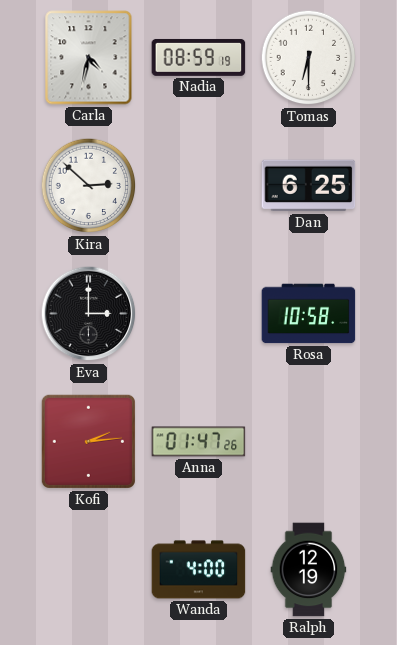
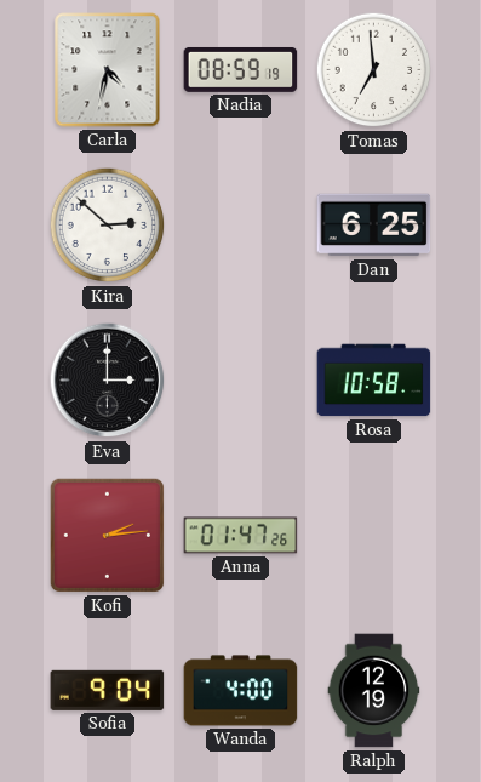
Tomas: 6:30 -> 6:59
Sofia: none -> 9:04
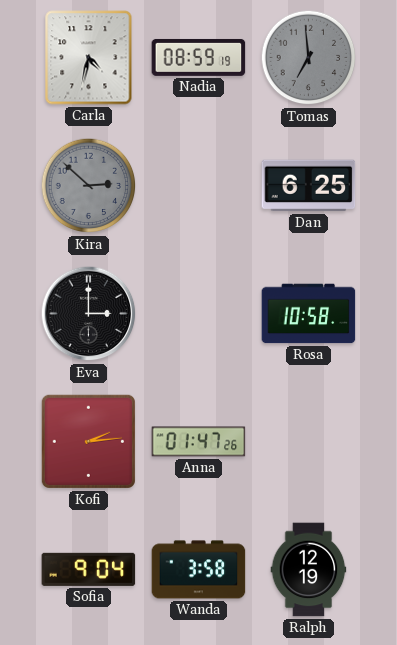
Tomas dial: white -> grey
Kira dial: white -> grey
Wanda: 4:00 -> 3:58
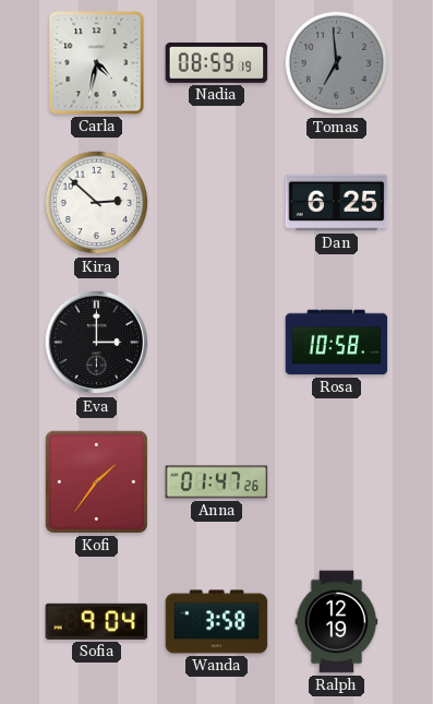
Kira dial: grey -> white
Kofi: 2:14 -> 1:36
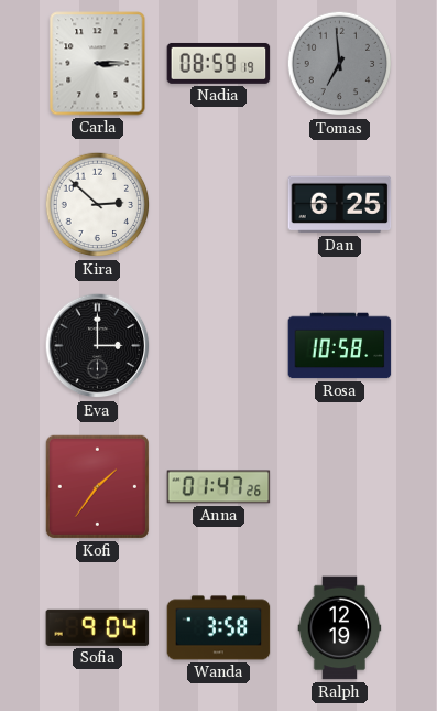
Carla: 4:32 -> 3:15
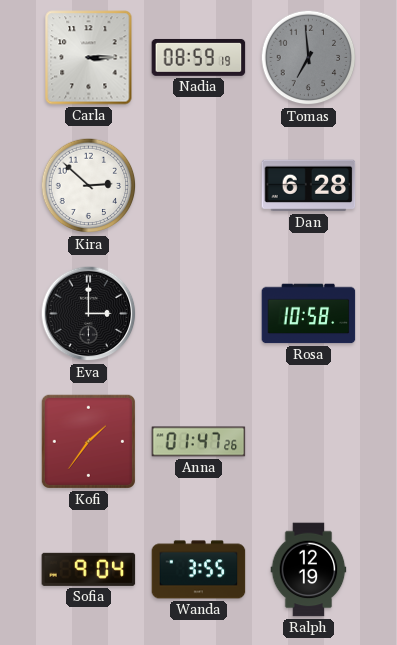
Dan: 6:25 -> 6:28
Wanda: 3:58 -> 3:55
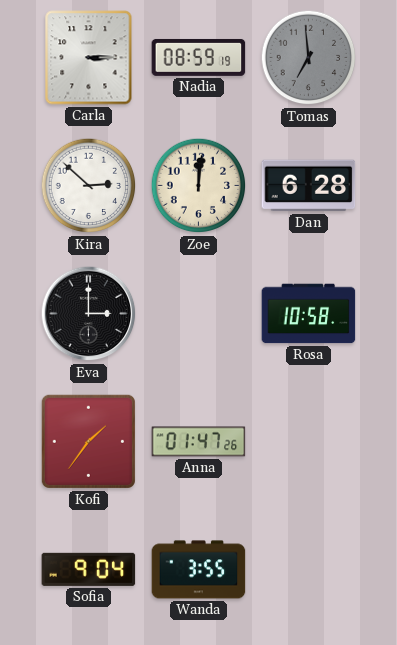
Zoe: none -> 12:01
Ralph: 12:19 -> none
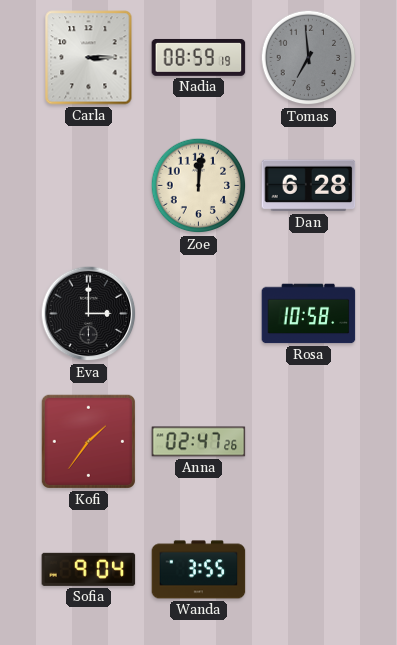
Kira: 2:52 -> none
Anna: 01:47 -> 02:47
